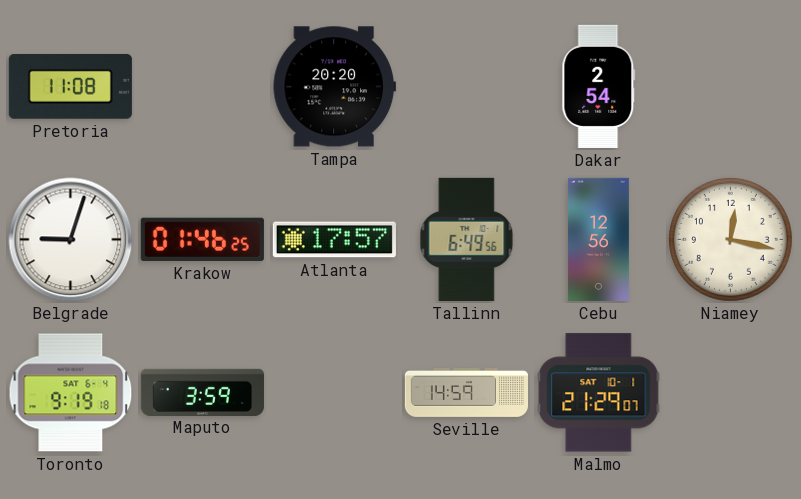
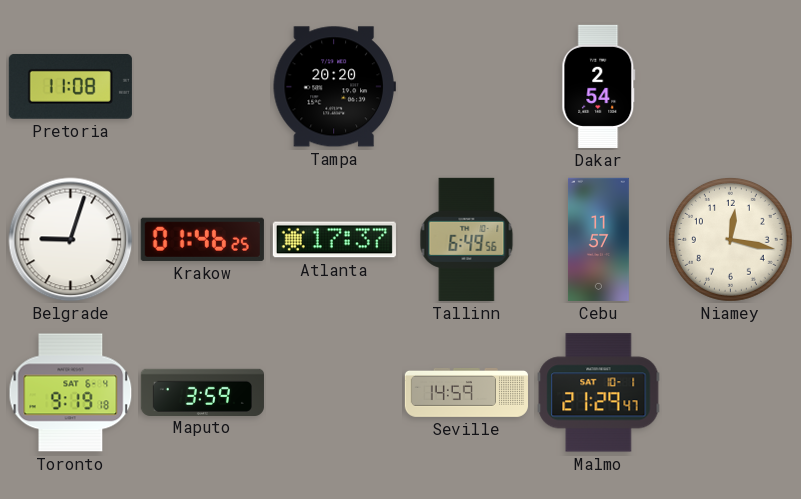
Atlanta: 17:57 -> 17:37
Cebu: 12:56 -> 11:57
Malmo: 21:29:07 -> 21:29:47
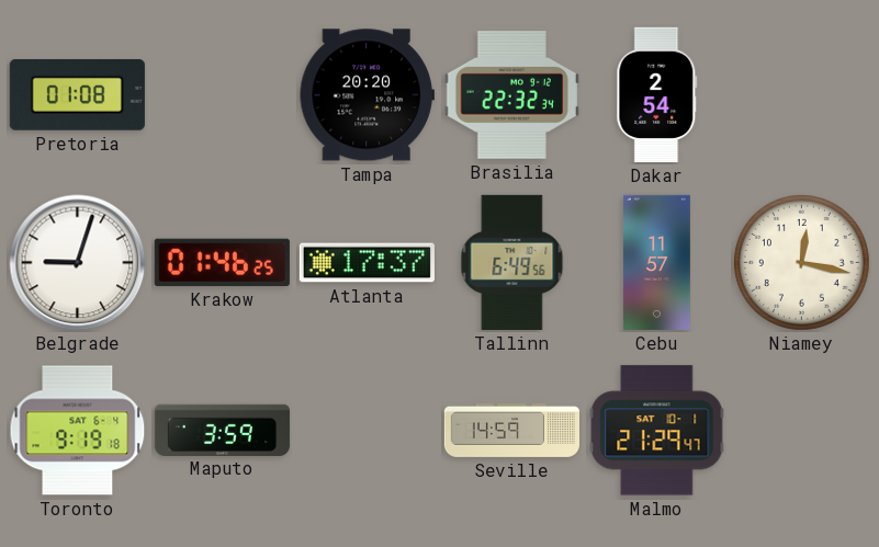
Pretoria: 11:08 -> 01:08
Brasilia: none -> 22:32
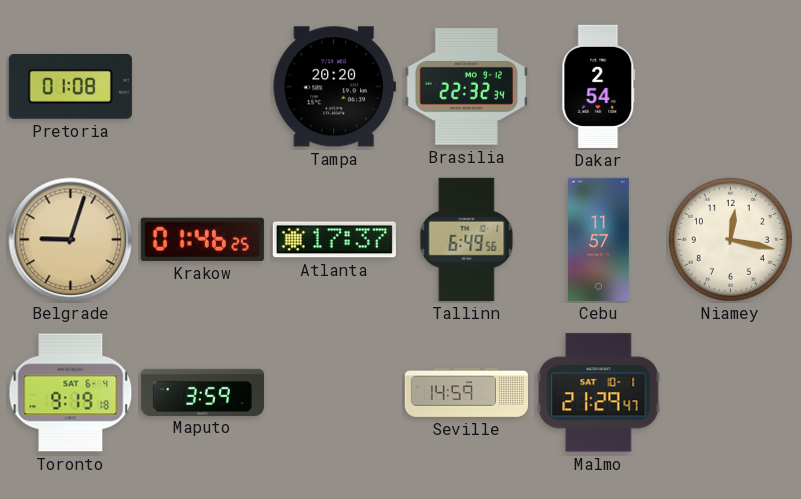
Belgrade dial: white -> champagne
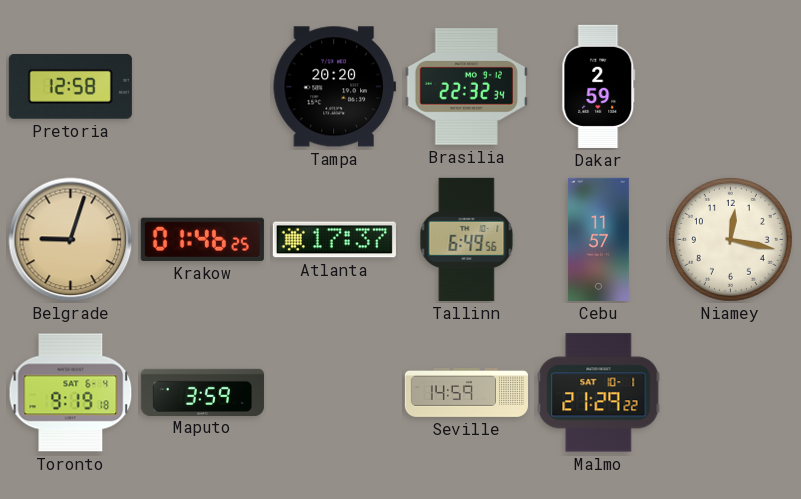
Pretoria: 01:08 -> 12:58
Dakar: 2:54 -> 2:59
Malmo: 21:29:47 -> 21:29:22
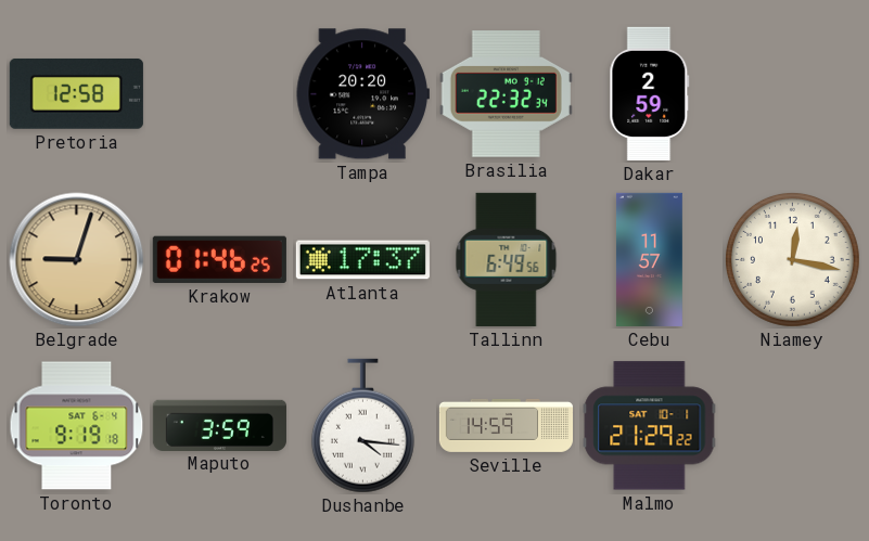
Dushanbe: none -> 4:16
